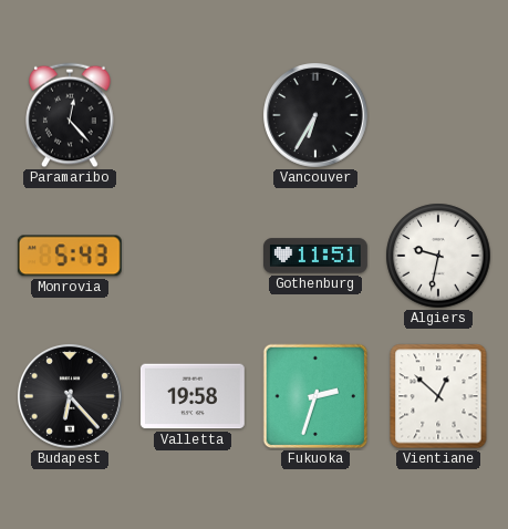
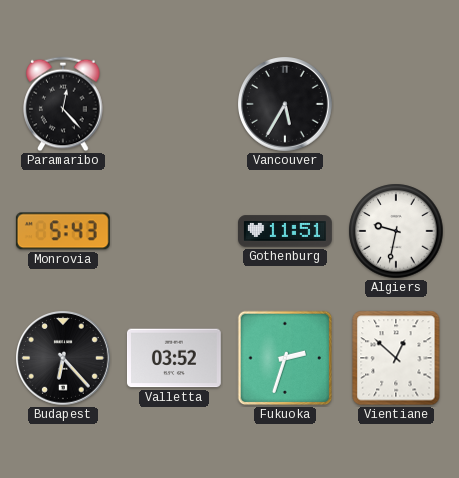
Vancouver: 6:35 -> 5:35
Valletta: 19:58 -> 03:52
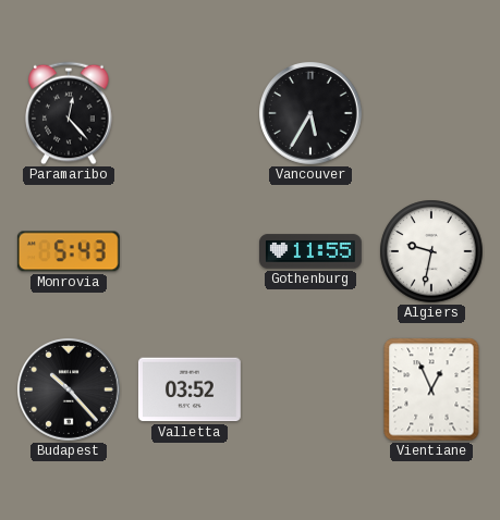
Gothenburg: 11:51 -> 11:55
Budapest: 6:23 -> 10:23
Fukuoka: 2:33 -> none
Vientiane: 12:52 -> 12:56
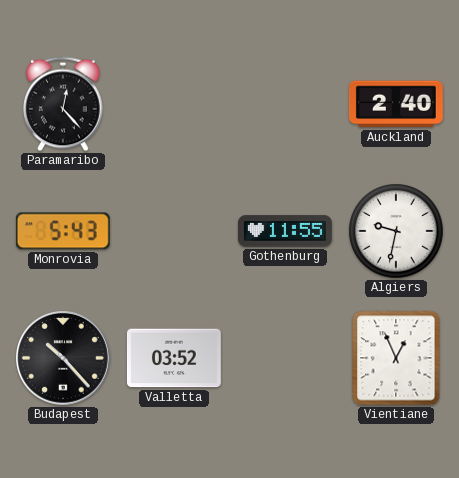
Vancouver: 5:35 -> none
Auckland: none -> 2:40
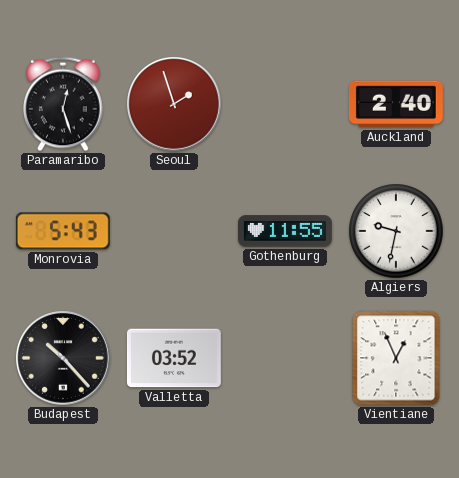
Paramaribo: 12:23 -> 12:27
Seoul: none -> 1:57
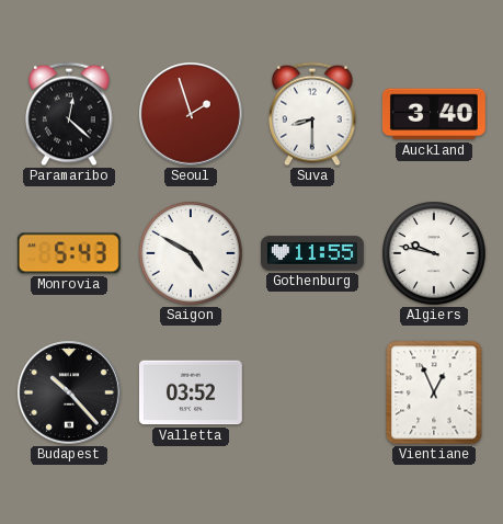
Paramaribo: 12:27 -> 12:22
Suva: none -> 8:30
Auckland: 2:40 -> 3:40
Saigon: none -> 4:50
Algiers: 9:32 -> 9:47
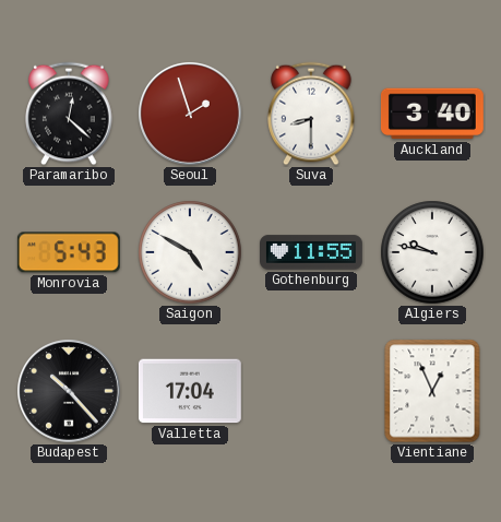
Valletta: 03:52 -> 17:04
